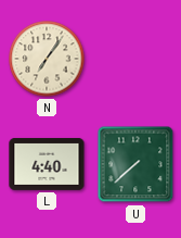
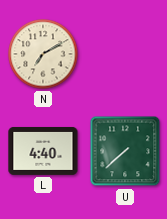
N: 7:06 -> 7:10
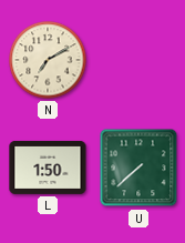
L: 4:40 -> 1:50
